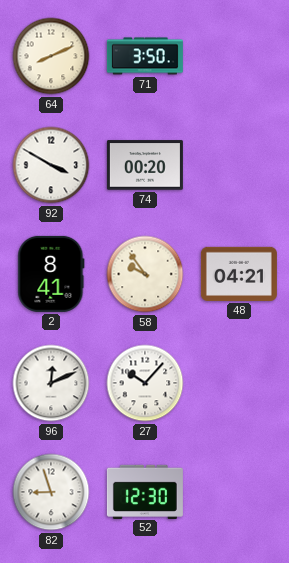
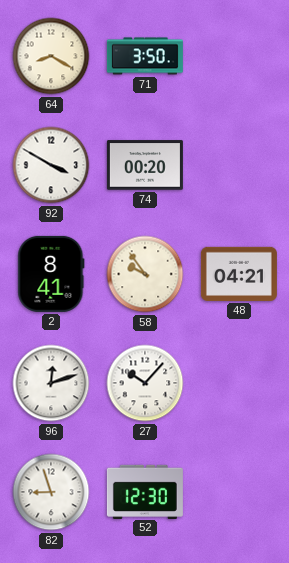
64: 8:11 -> 8:20
96: 12:11 -> 12:12
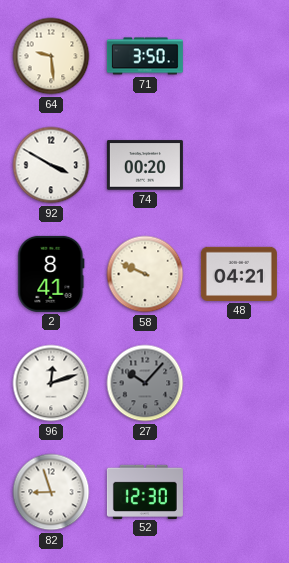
64: 8:20 -> 9:29
58: 9:54 -> 9:49
27 dial: white -> grey
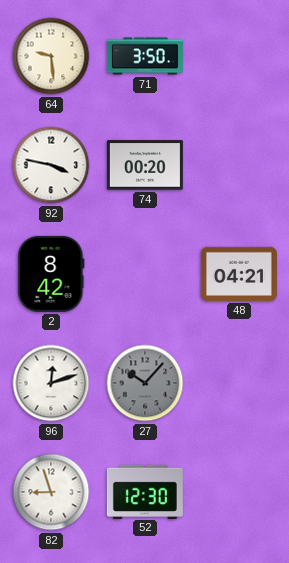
92: 3:50 -> 3:47
2: 8:41 -> 8:42
58: 9:49 -> none
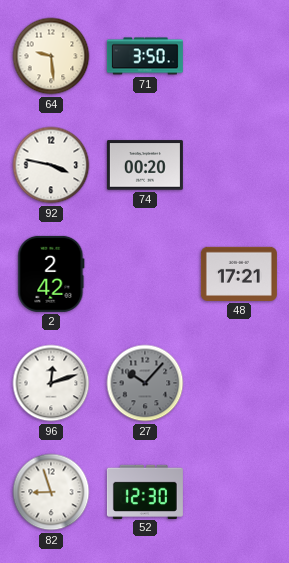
2: 8:42 -> 2:42
48: 04:21 -> 17:21
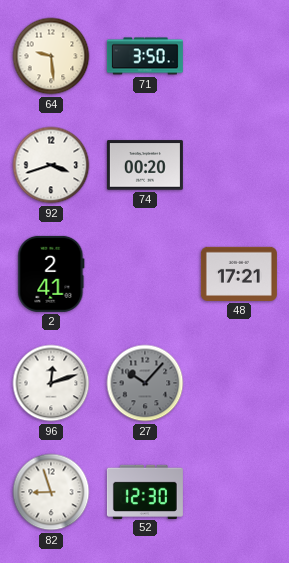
92: 3:47 -> 3:42
2: 2:42 -> 2:41
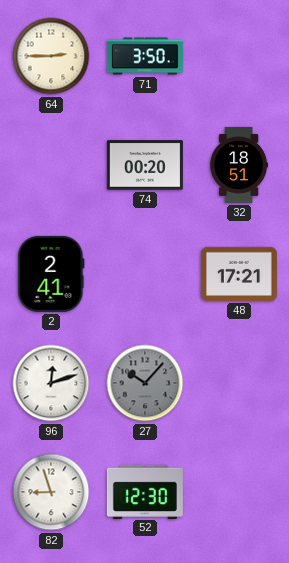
64: 9:29 -> 2:45
92: 3:42 -> none
32: none -> 18:51
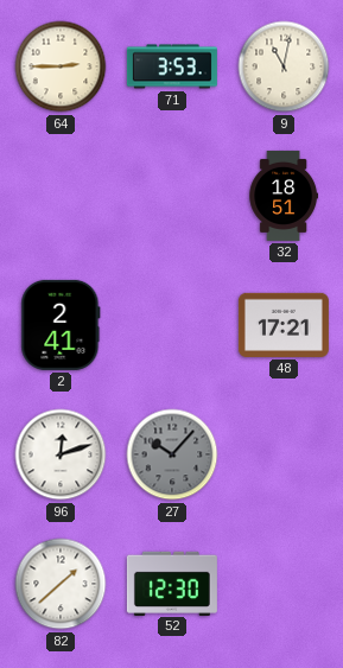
71: 3:50 -> 3:53
9: none -> 11:02
74: 00:20 -> none
82: 8:57 -> 1:38
